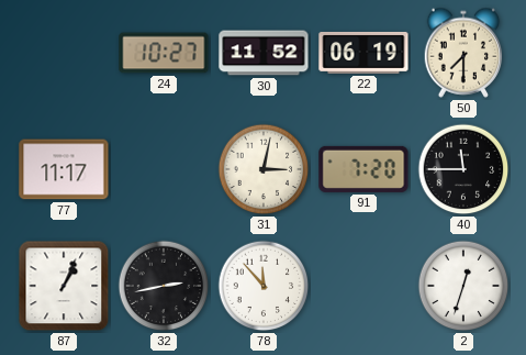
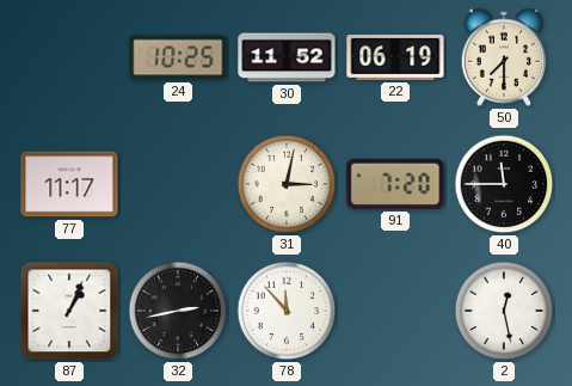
24: 10:27 -> 10:25
2: 12:33 -> 12:28
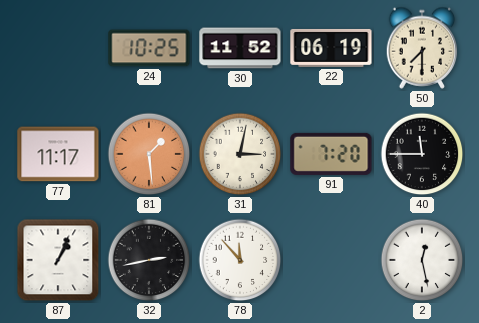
81: none -> 1:29
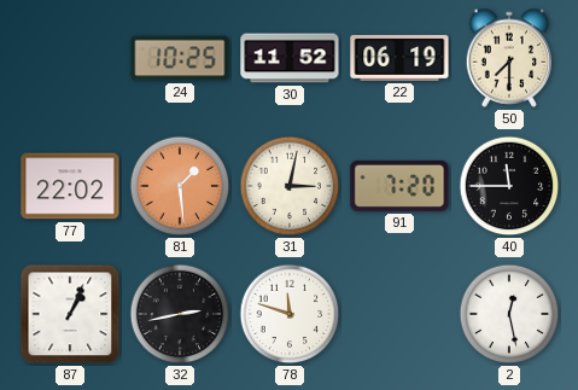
77: 11:17 -> 22:02
78: 11:53 -> 11:48
